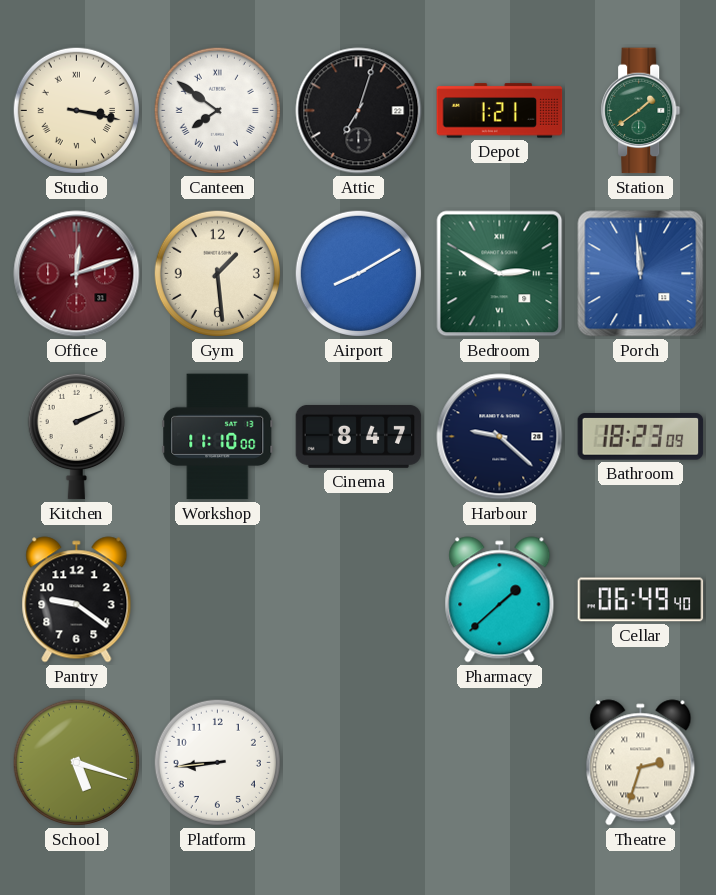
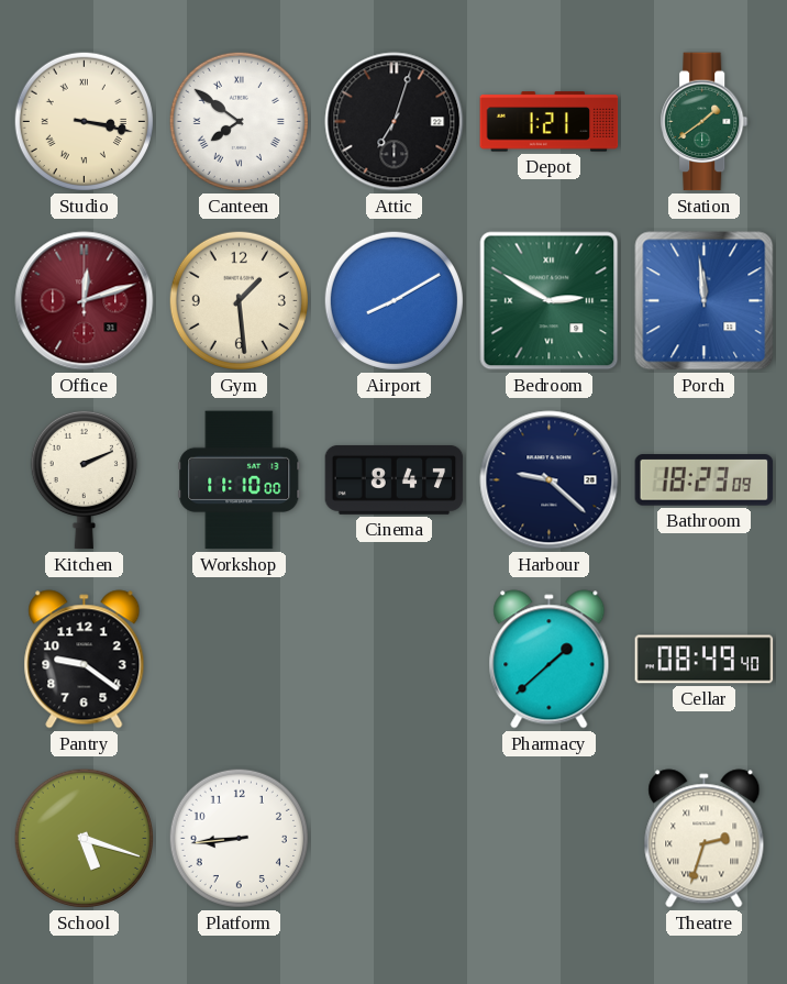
Cellar: 06:49 -> 08:49
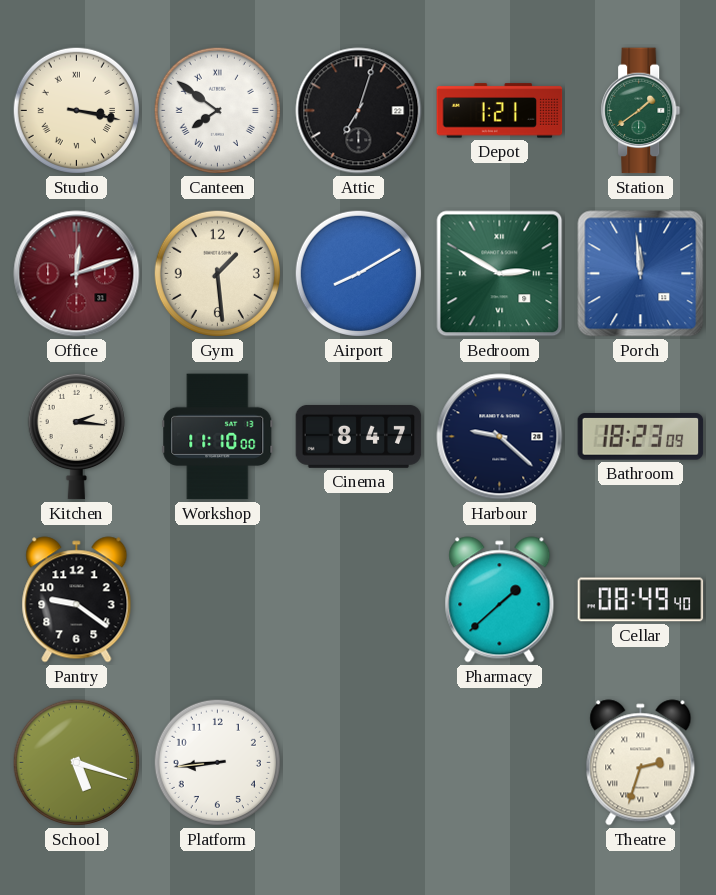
Kitchen: 2:11 -> 2:16
